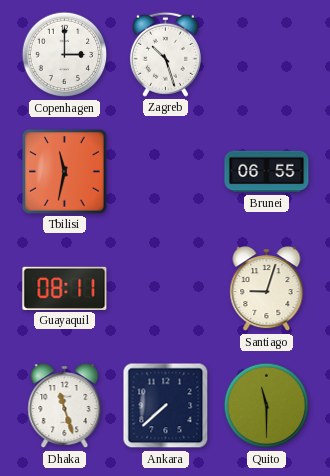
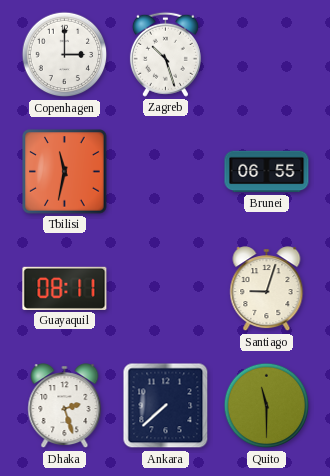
Dhaka: 11:27 -> 2:27
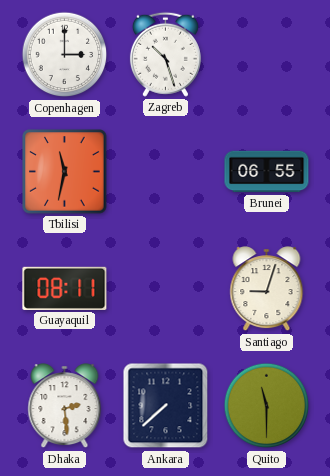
Dhaka: 2:27 -> 2:29
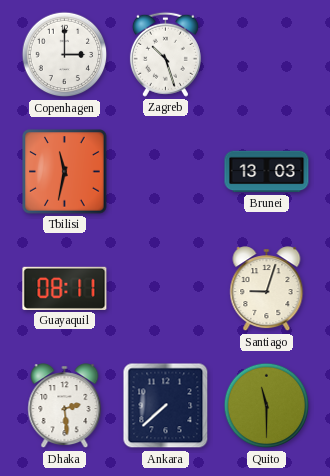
Brunei: 06:55 -> 13:03
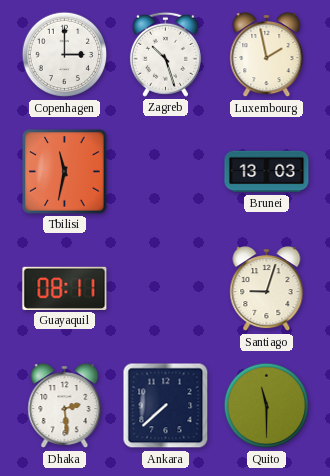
Luxembourg: none -> 1:58
